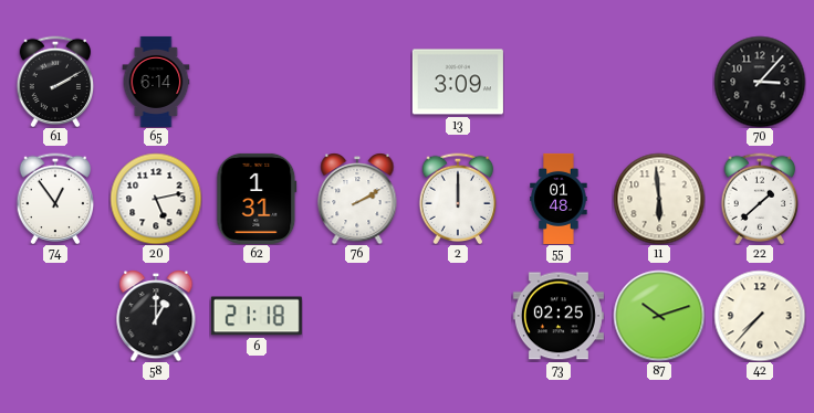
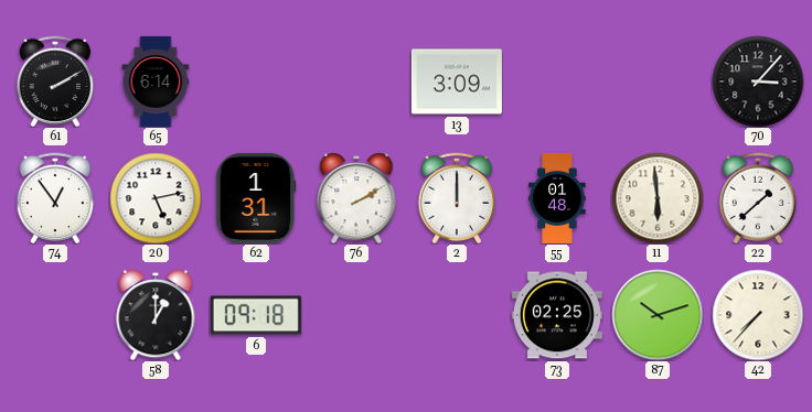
6: 21:18 -> 09:18
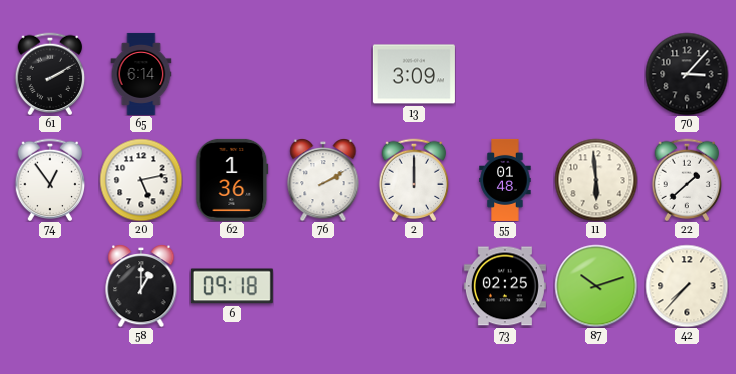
62: 1:31 -> 1:36
